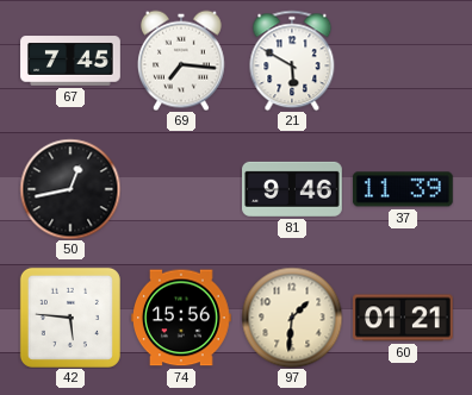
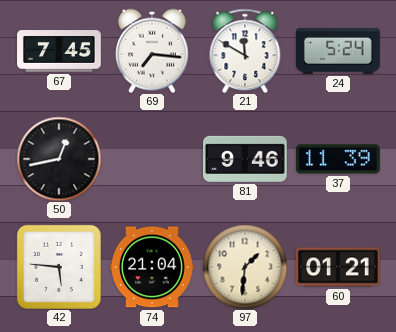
21: 5:50 -> 11:50
24: none -> 5:24
74: 15:56 -> 21:04
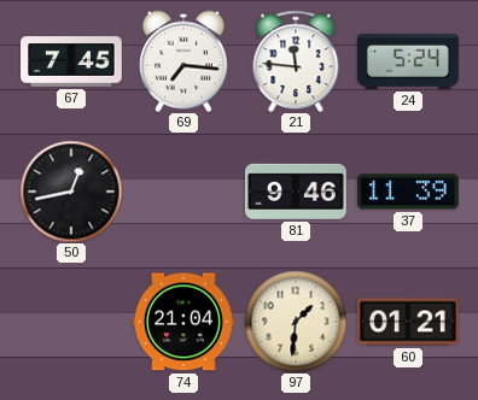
21: 11:50 -> 11:46
42: 5:46 -> none
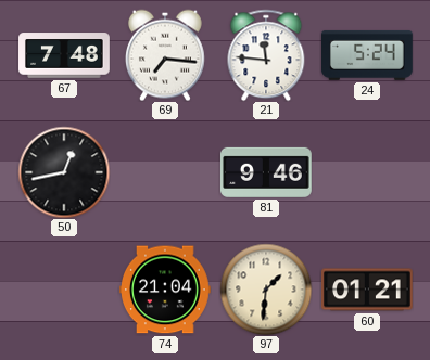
67: 7:45 -> 7:48
37: 11:39 -> none
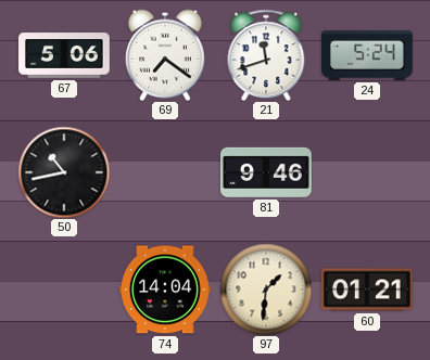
67: 7:48 -> 5:06
69: 7:16 -> 7:21
21: 11:46 -> 11:42
50: 12:43 -> 10:43
74: 21:04 -> 14:04
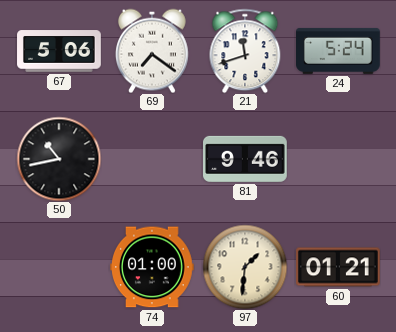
74: 14:04 -> 01:00
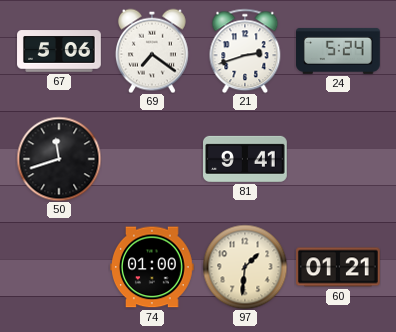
21: 11:42 -> 2:42
50: 10:43 -> 11:42
81: 9:46 -> 9:41
